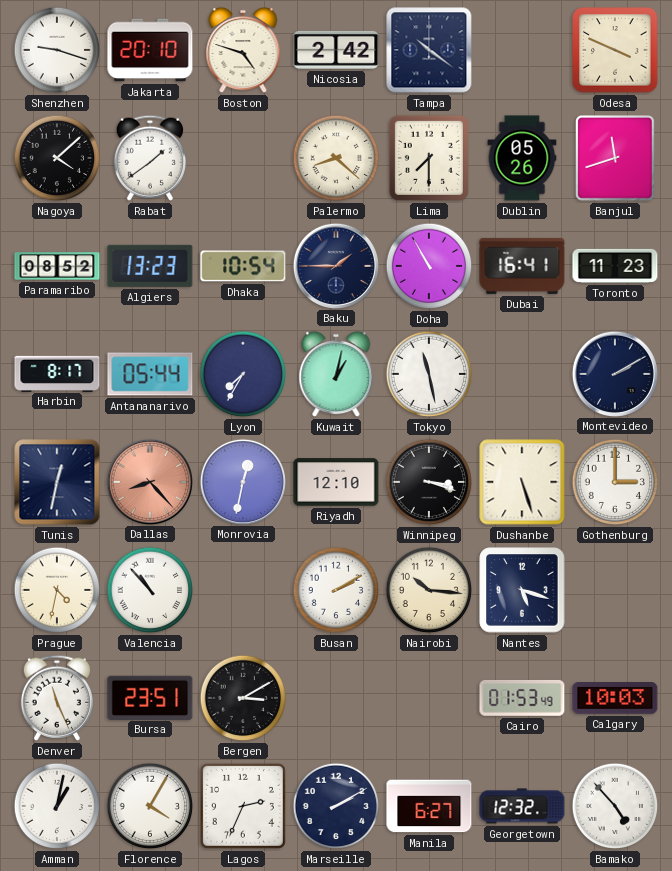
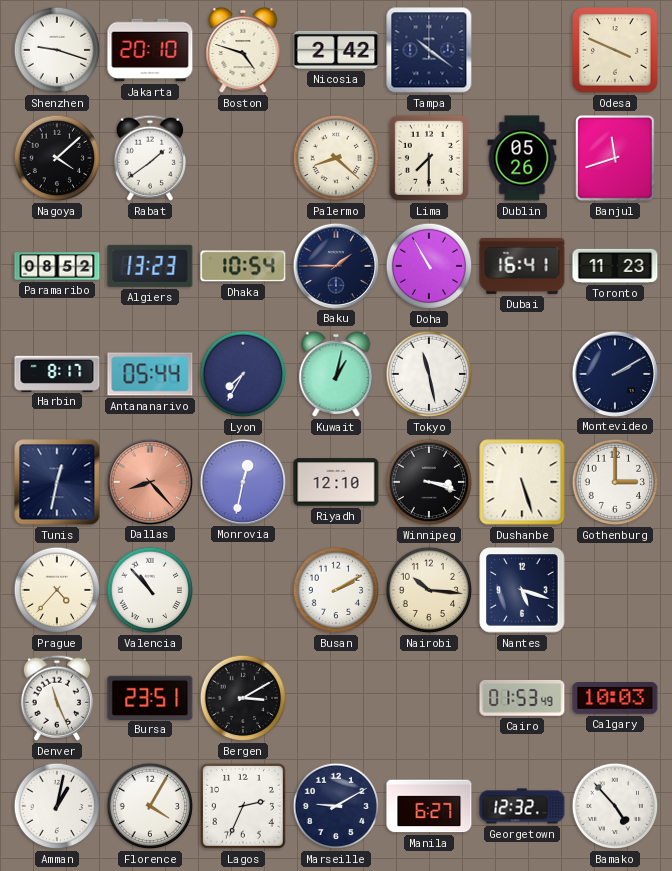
Prague: 4:32 -> 4:37
Marseille: 2:10 -> 9:10
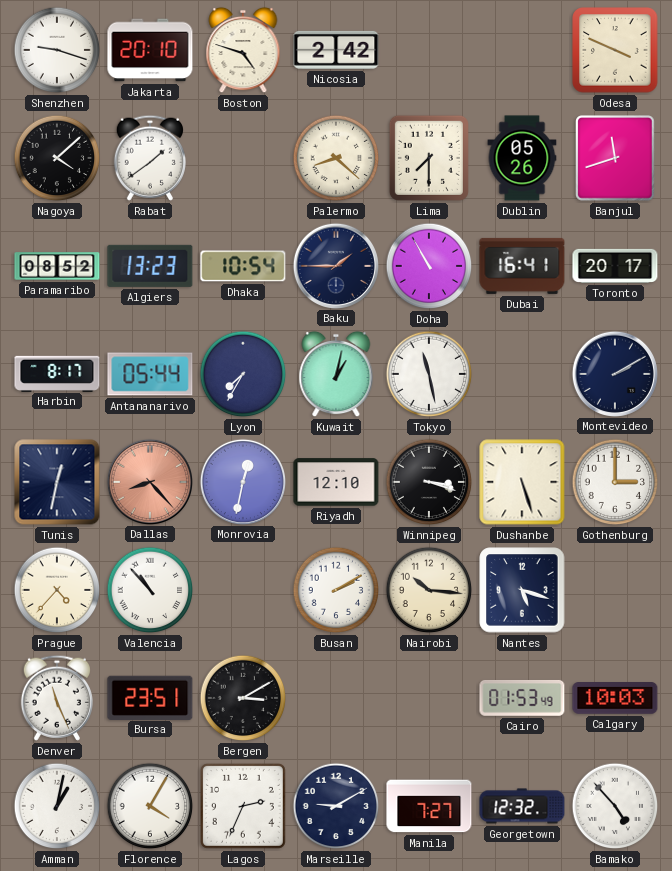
Tampa: 10:21 -> none
Toronto: 11:23 -> 20:17
Manila: 6:27 -> 7:27
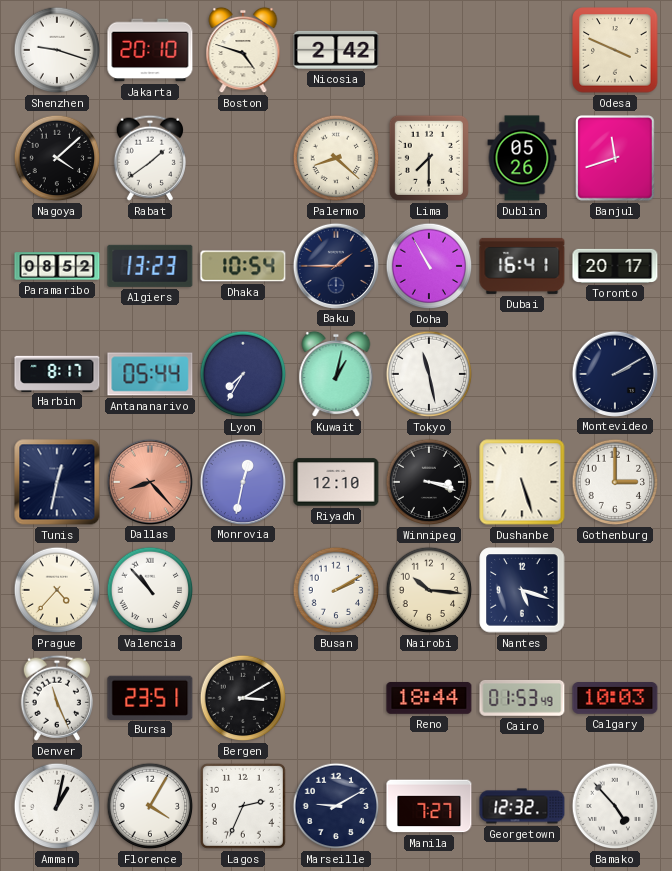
Reno: none -> 18:44
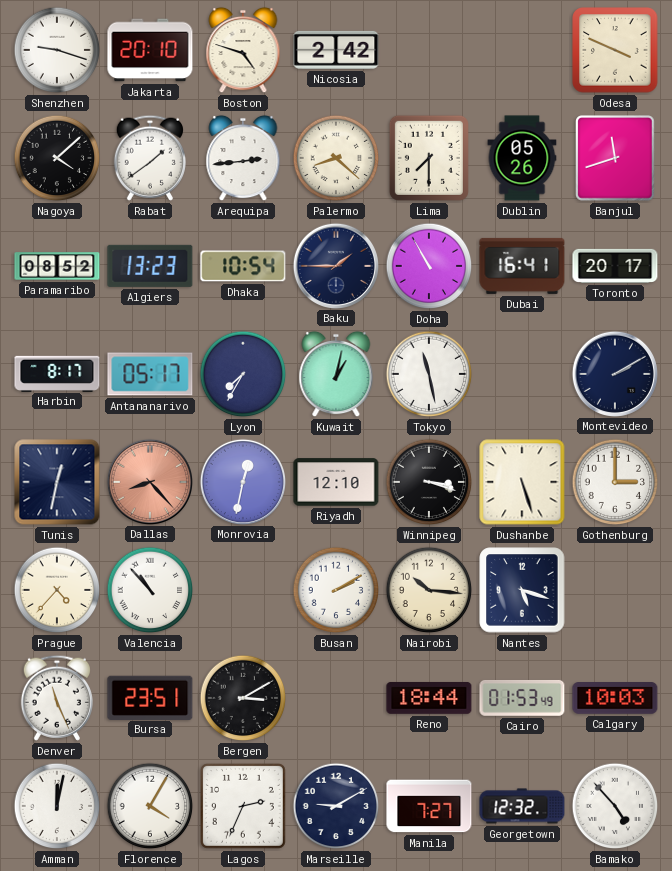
Arequipa: none -> 2:44
Antananarivo: 05:44 -> 05:17
Amman: 1:02 -> 12:02
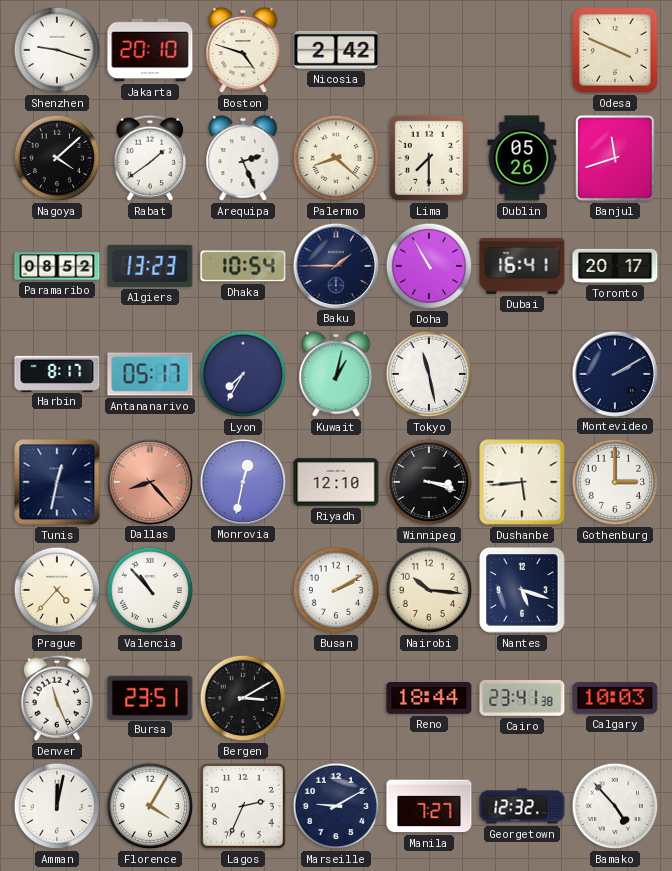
Arequipa: 2:44 -> 2:26
Dushanbe: 5:27 -> 5:44
Cairo: 01:53 -> 23:41
